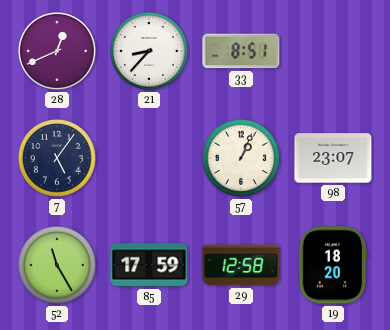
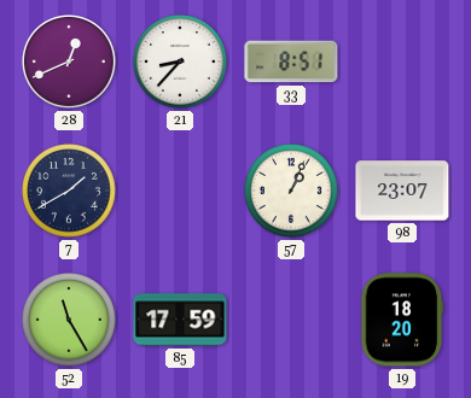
7: 5:06 -> 1:40
29: 12:58 -> none
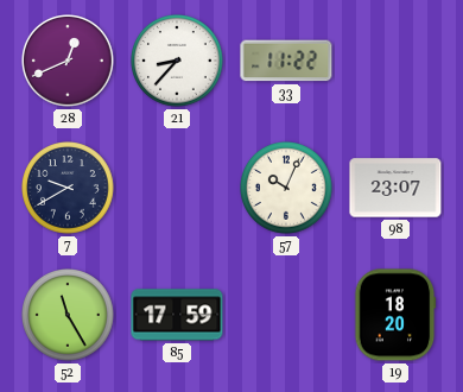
33: 8:51 -> 11:22
7: 1:40 -> 9:40
57: 1:04 -> 10:04
